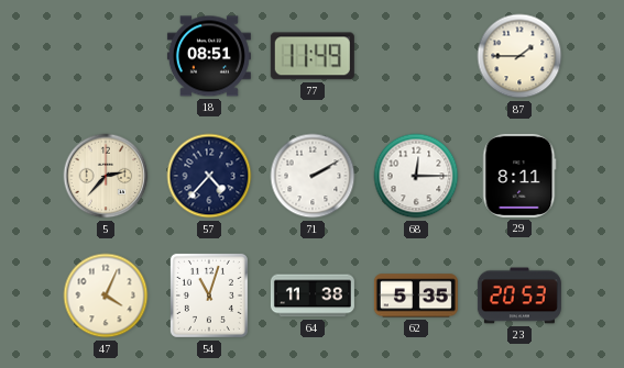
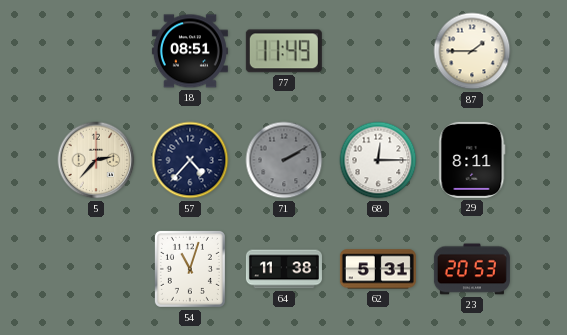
71 dial: white -> grey
47: 4:04 -> none
62: 5:35 -> 5:31
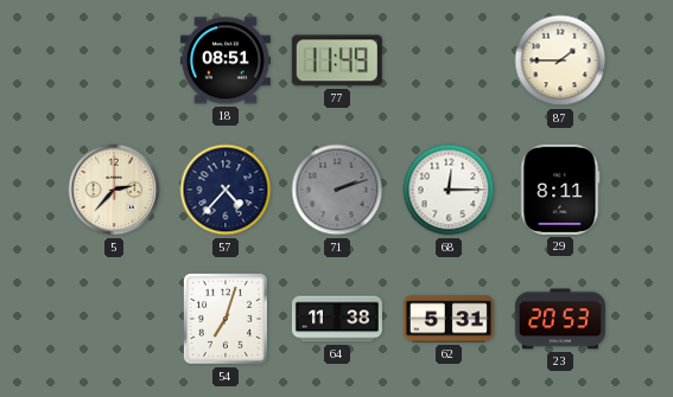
71: 2:10 -> 2:12
54: 11:03 -> 7:03
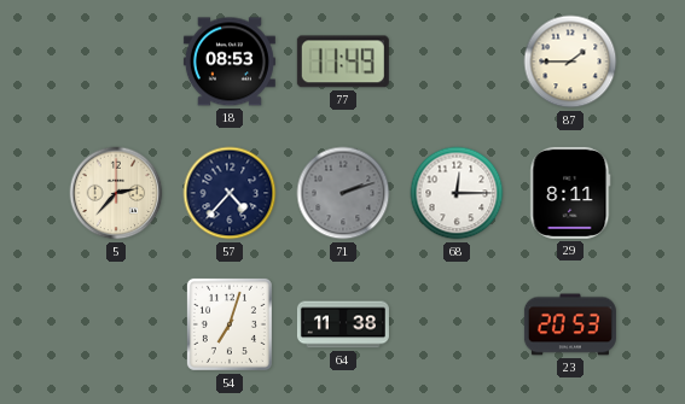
18: 08:51 -> 08:53
62: 5:31 -> none
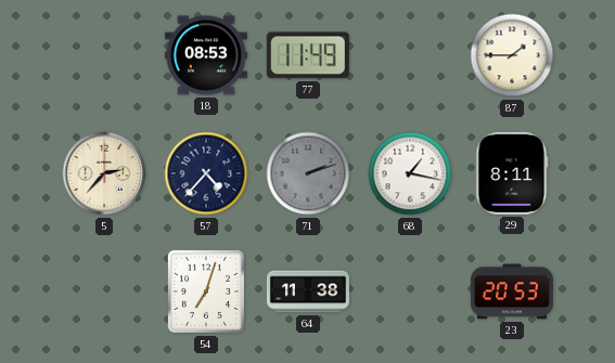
68: 12:15 -> 1:17
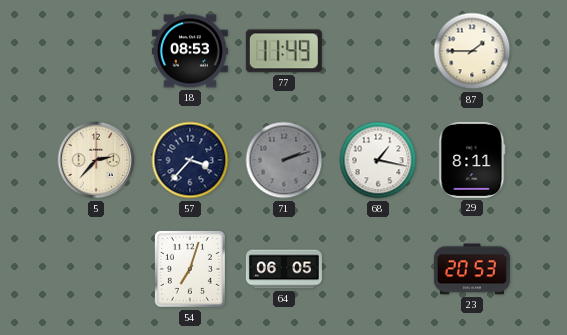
57: 4:37 -> 3:37
64: 11:38 -> 06:05
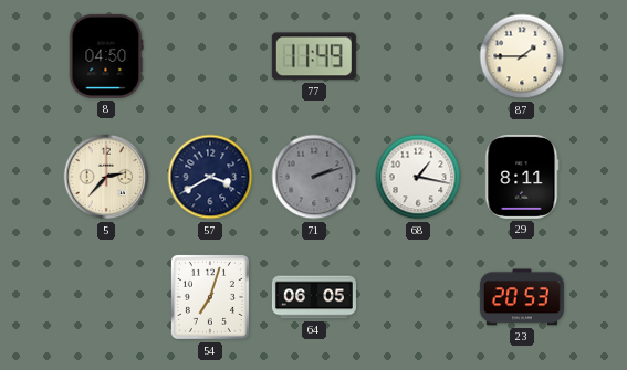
8: none -> 04:50
18: 08:53 -> none
57: 3:37 -> 3:40
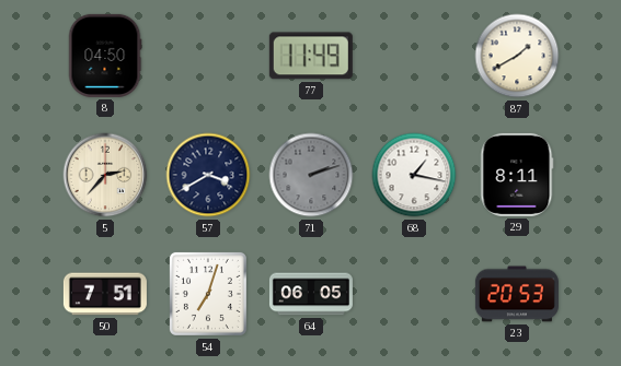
87: 1:45 -> 1:40
50: none -> 7:51
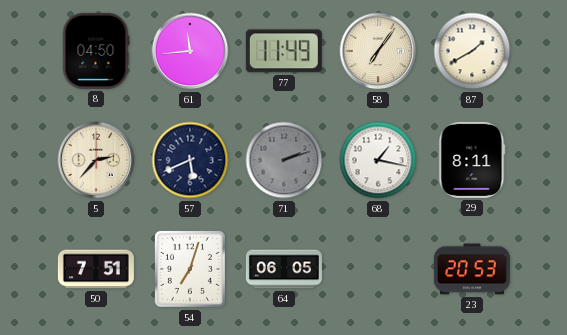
61: none -> 11:44
58: none -> 7:06
57: 3:40 -> 5:41
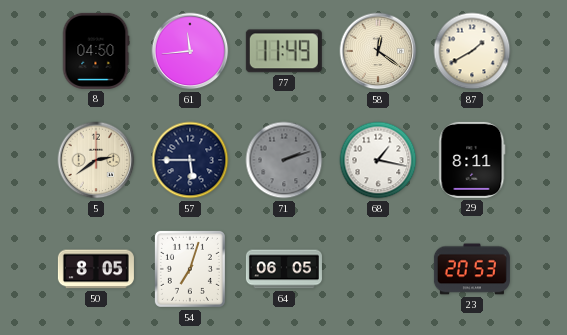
58: 7:06 -> 12:21
5: 2:37 -> 2:39
57: 5:41 -> 5:45
50: 7:51 -> 8:05
